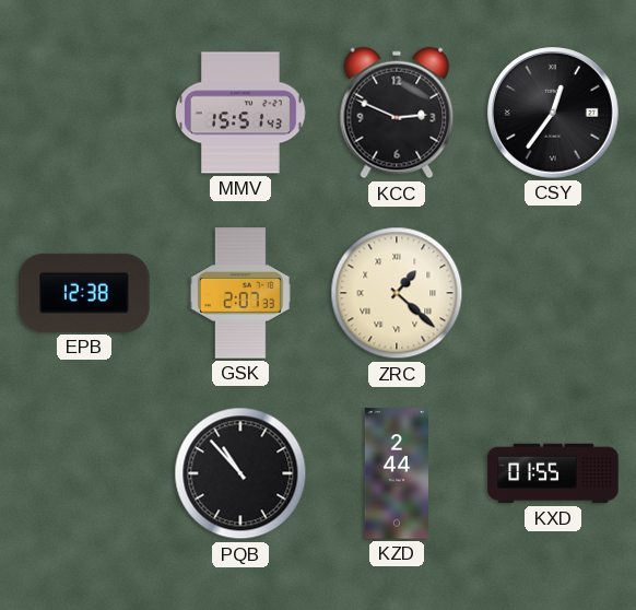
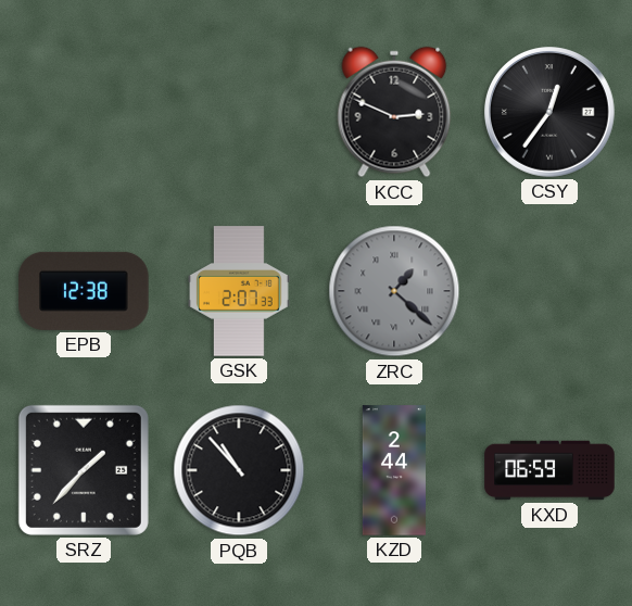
MMV: 15:51 -> none
ZRC dial: cream -> grey
SRZ: none -> 1:37
KXD: 01:55 -> 06:59
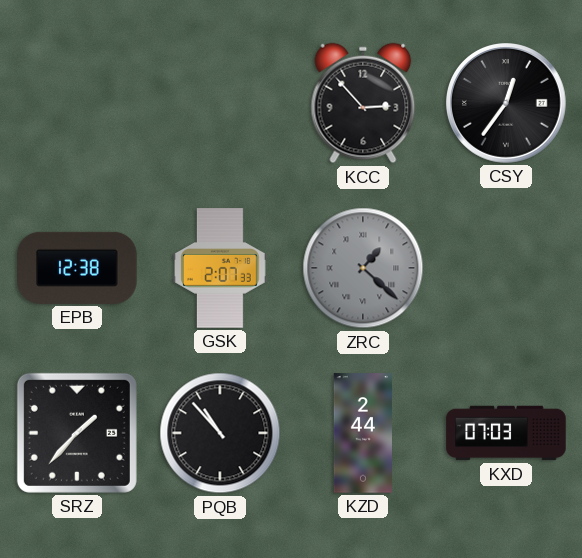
KCC: 2:49 -> 2:53
KXD: 06:59 -> 07:03
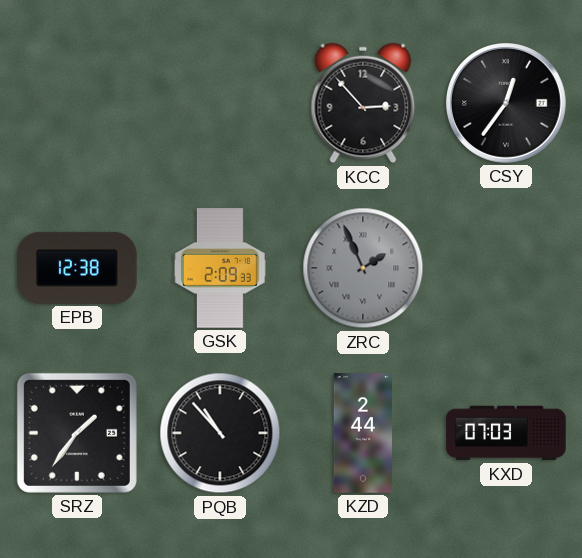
GSK: 2:07 -> 2:09
ZRC: 1:22 -> 1:56
SRZ: 1:37 -> 1:36
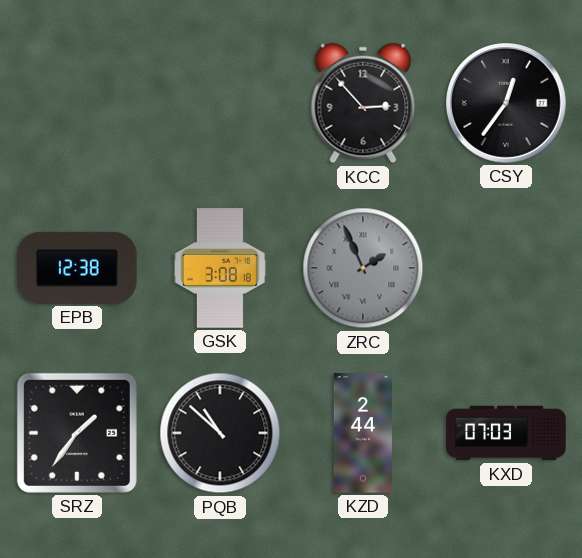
GSK: 2:09 -> 3:08
PQB: 10:53 -> 10:52
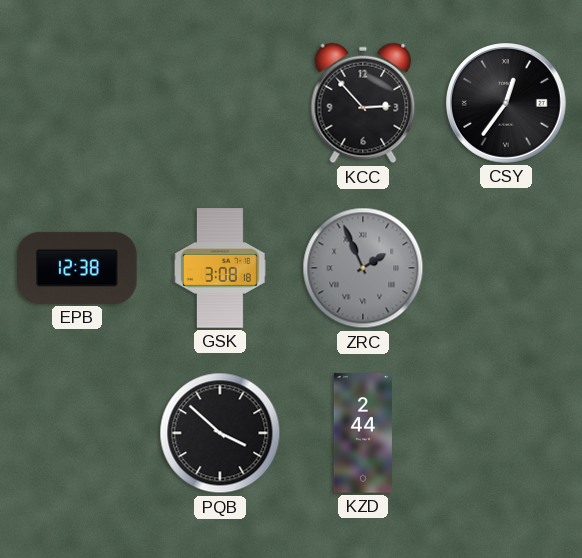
SRZ: 1:36 -> none
PQB: 10:52 -> 3:52
KXD: 07:03 -> none
